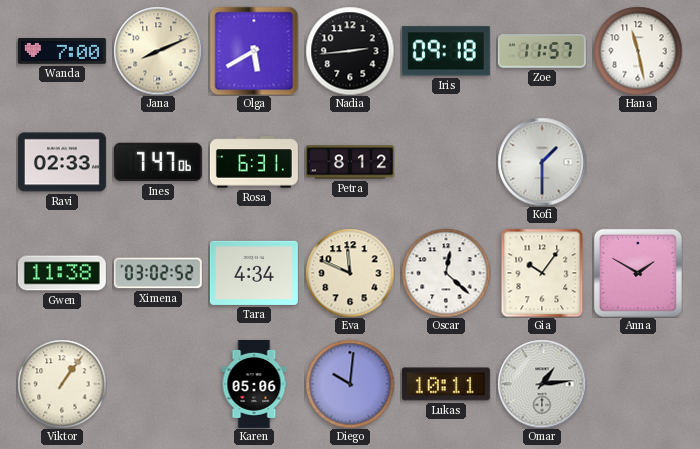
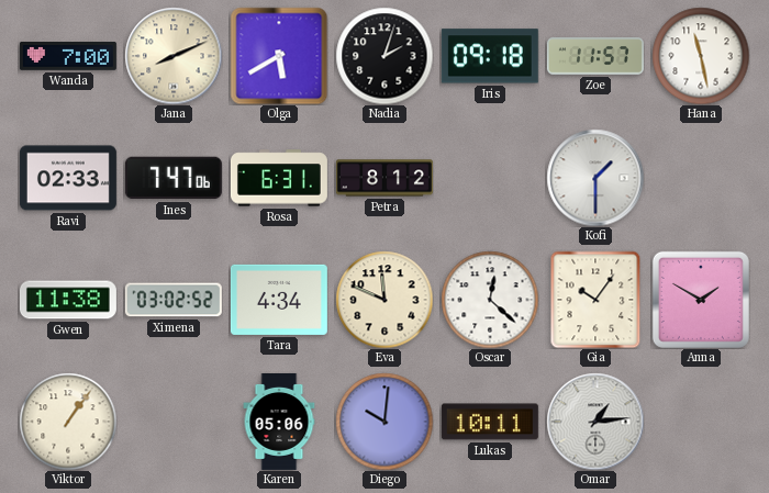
Nadia: 2:44 -> 2:03
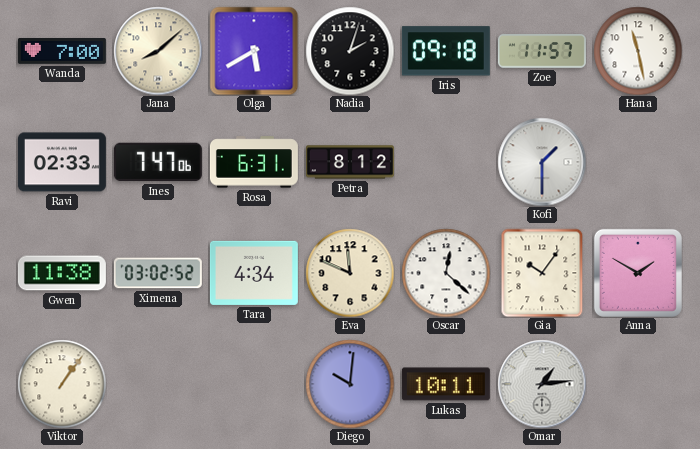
Jana: 8:11 -> 8:08
Karen: 05:06 -> none
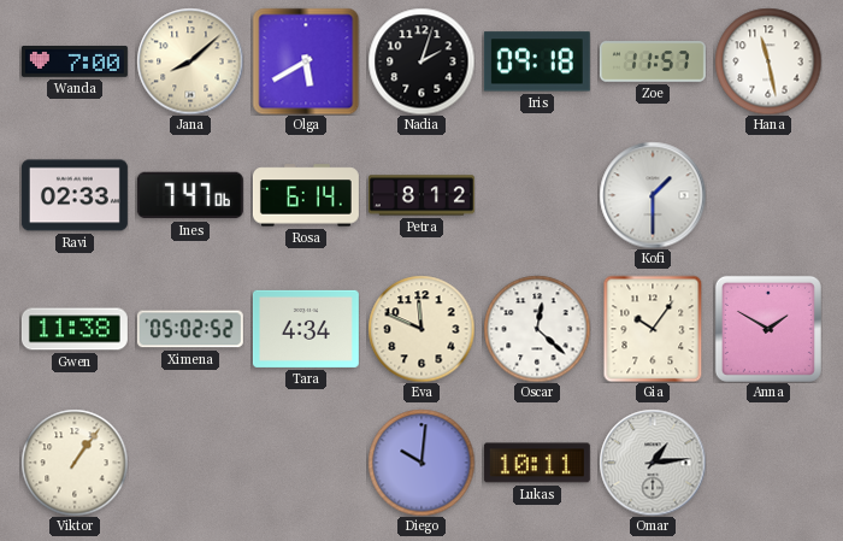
Rosa: 6:31 -> 6:14
Ximena: 03:02 -> 05:02
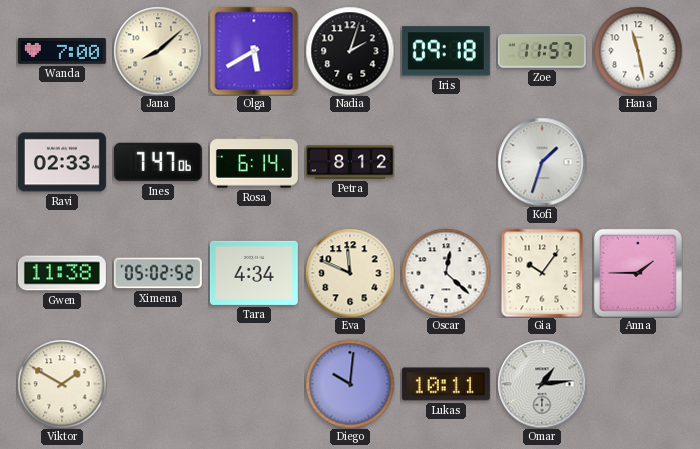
Kofi: 1:30 -> 1:33
Anna: 1:50 -> 1:45
Viktor: 1:06 -> 1:50
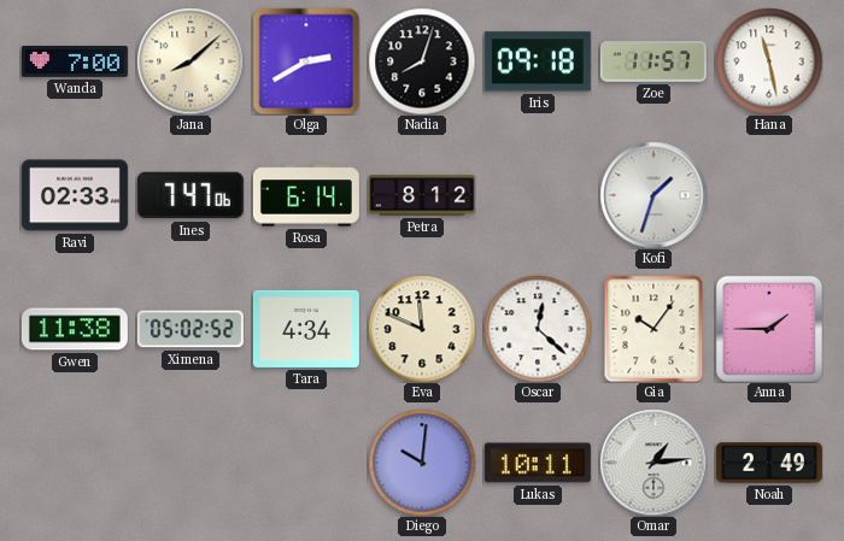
Olga: 5:40 -> 2:40
Nadia: 2:03 -> 8:03
Viktor: 1:50 -> none
Noah: none -> 2:49
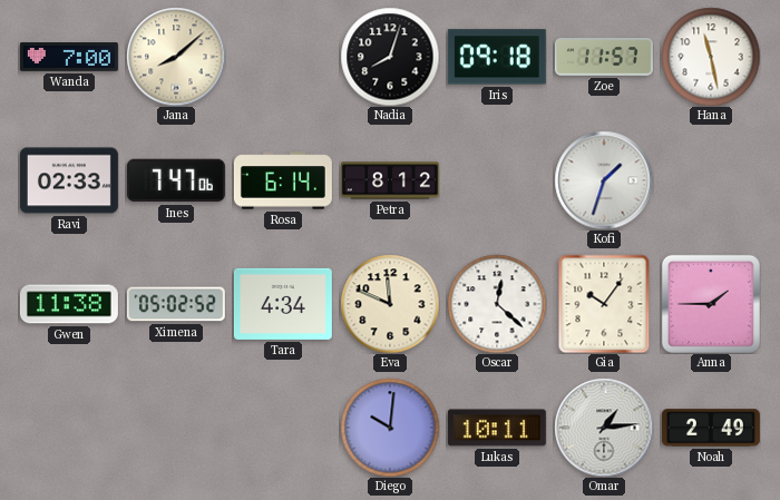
Olga: 2:40 -> none
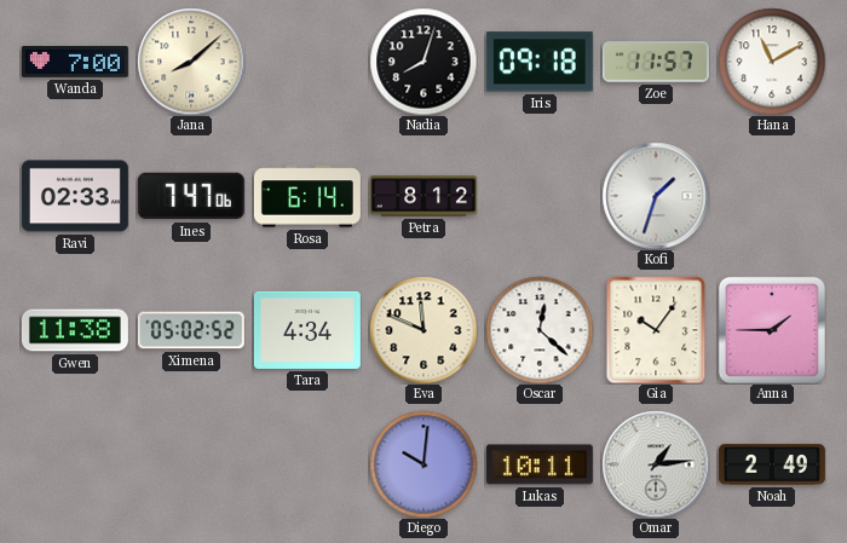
Hana: 11:28 -> 11:10
